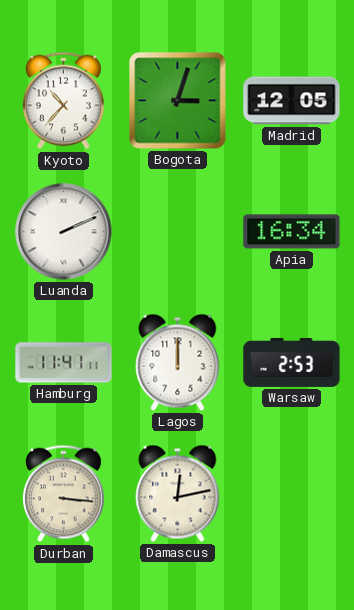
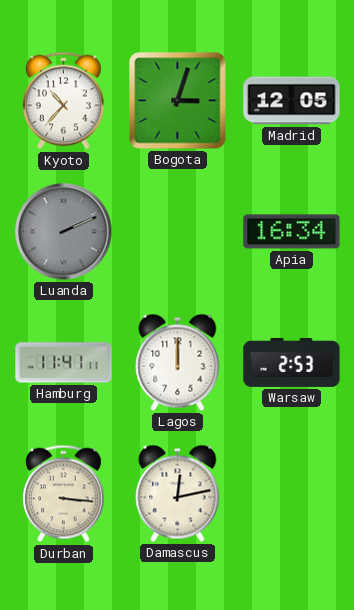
Luanda dial: white -> grey
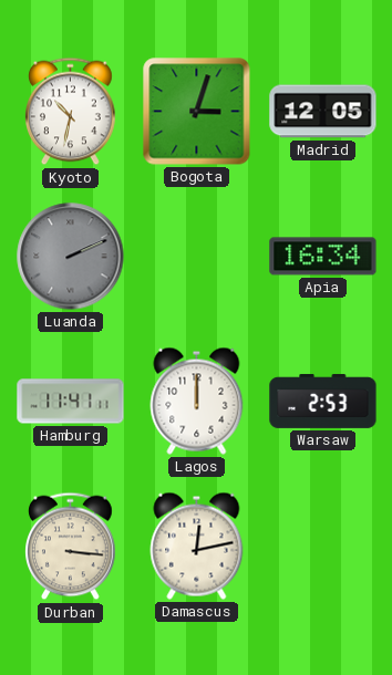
Kyoto: 10:37 -> 10:32
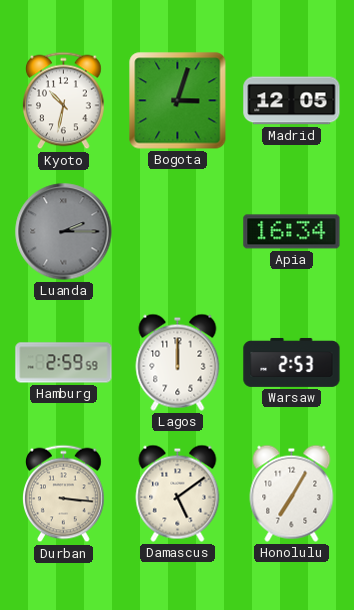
Luanda: 2:11 -> 2:15
Hamburg: 11:41 -> 2:59
Damascus: 12:13 -> 5:09
Honolulu: none -> 7:05
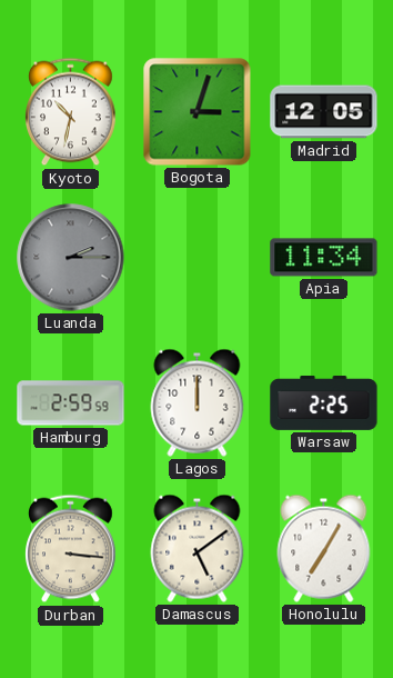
Apia: 16:34 -> 11:34
Warsaw: 2:53 -> 2:25
